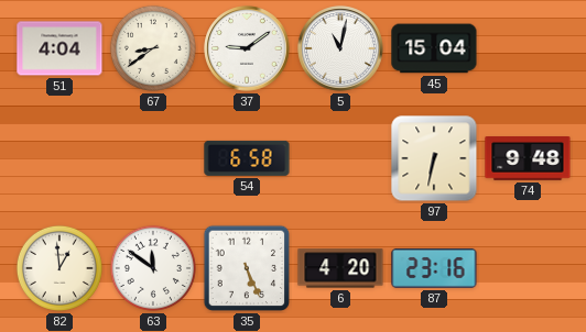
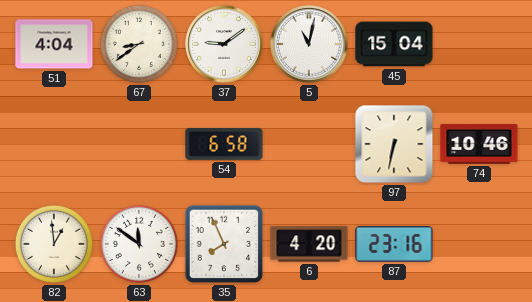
74: 9:48 -> 10:46
35: 5:26 -> 7:56
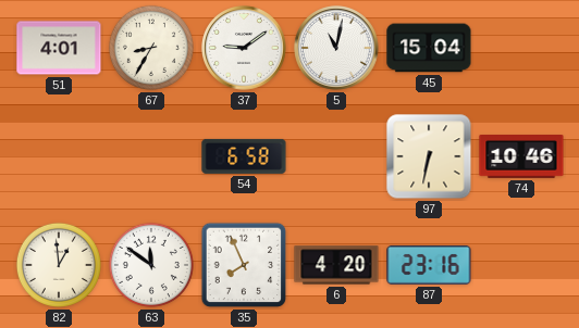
51: 4:04 -> 4:01
67: 8:39 -> 8:35
